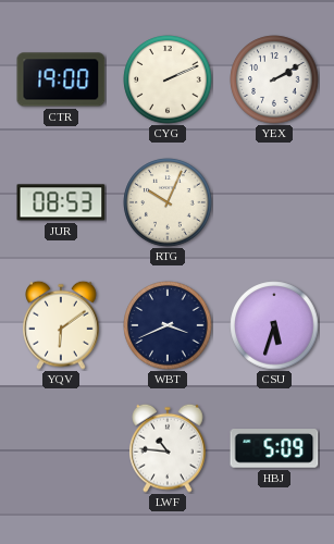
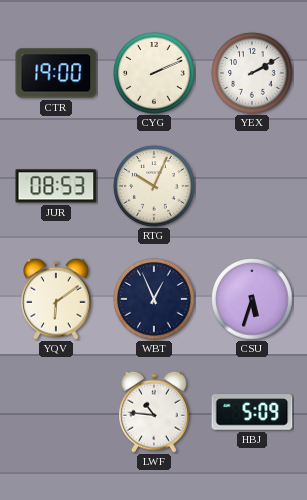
WBT: 3:41 -> 12:56
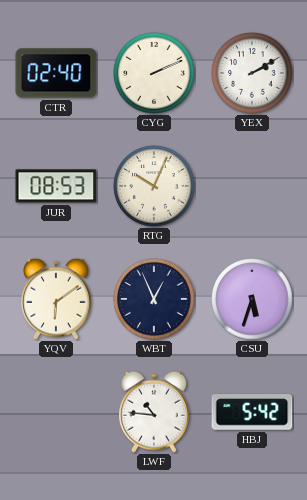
CTR: 19:00 -> 02:40
HBJ: 5:09 -> 5:42
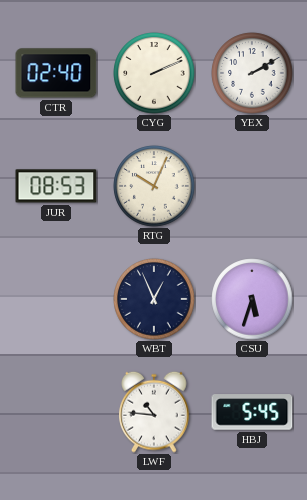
YQV: 6:09 -> none
HBJ: 5:42 -> 5:45
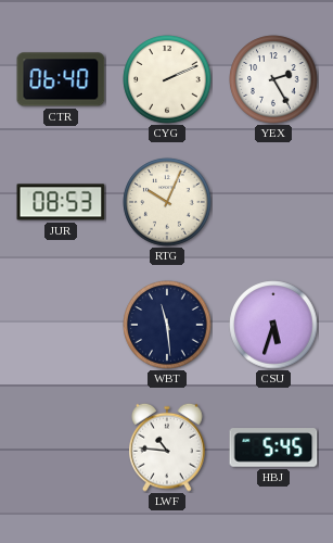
CTR: 02:40 -> 06:40
YEX: 2:10 -> 2:25
WBT: 12:56 -> 11:29
